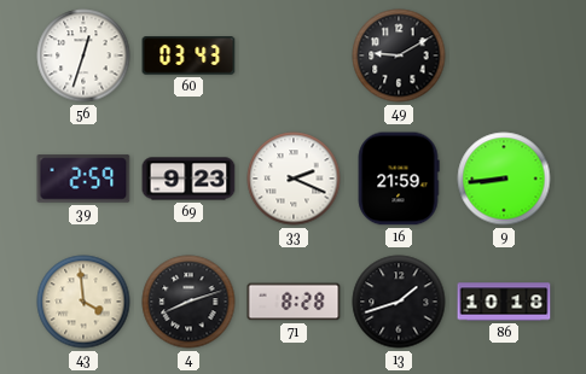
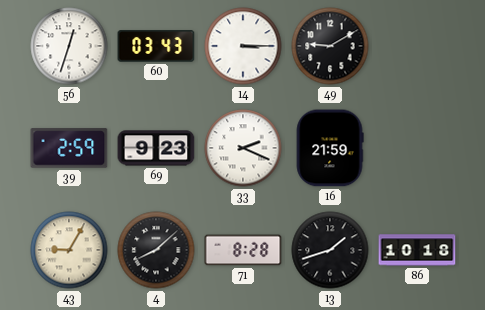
14: none -> 3:15
9: 8:44 -> none
43: 3:59 -> 9:05
4: 8:12 -> 8:08
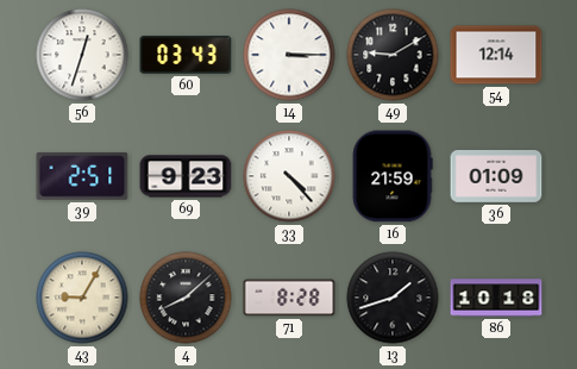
54: none -> 12:14
39: 2:59 -> 2:51
33: 2:19 -> 4:23
36: none -> 01:09
